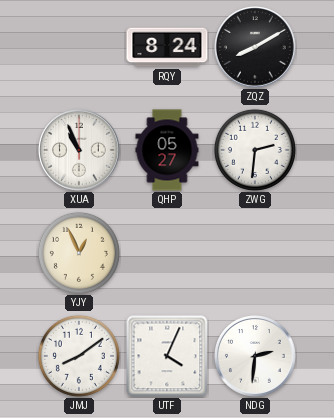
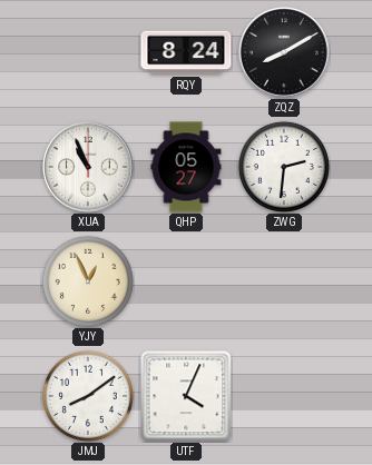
NDG: 2:31 -> none
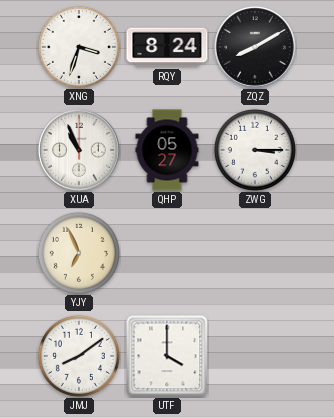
XNG: none -> 3:33
ZWG: 2:31 -> 3:15
YJY: 12:56 -> 6:56
UTF: 4:04 -> 4:00
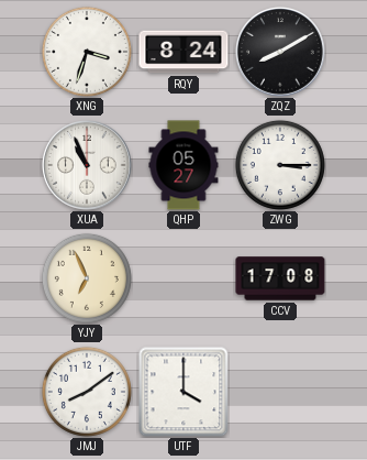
CCV: none -> 17:08
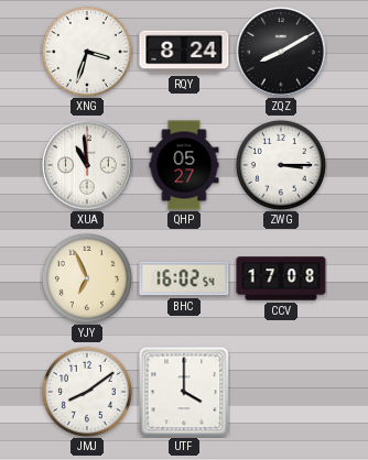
XUA: 10:56 -> 10:59
BHC: none -> 16:02
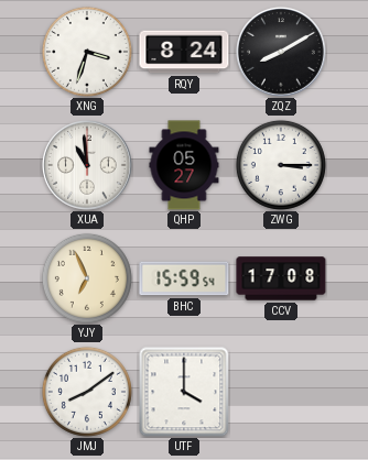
BHC: 16:02 -> 15:59
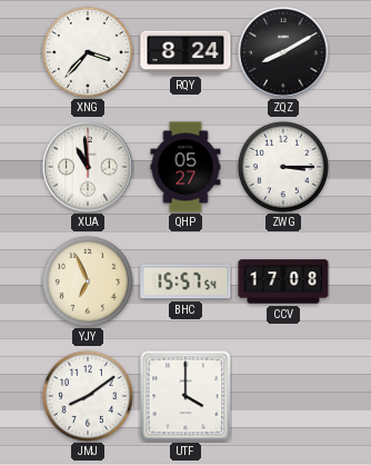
XNG: 3:33 -> 3:37
BHC: 15:59 -> 15:57
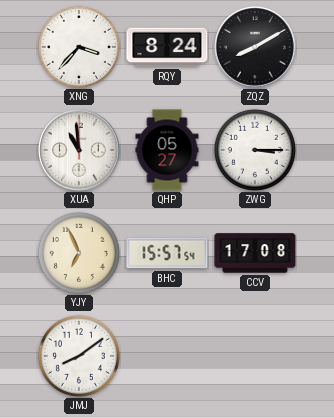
UTF: 4:00 -> none
